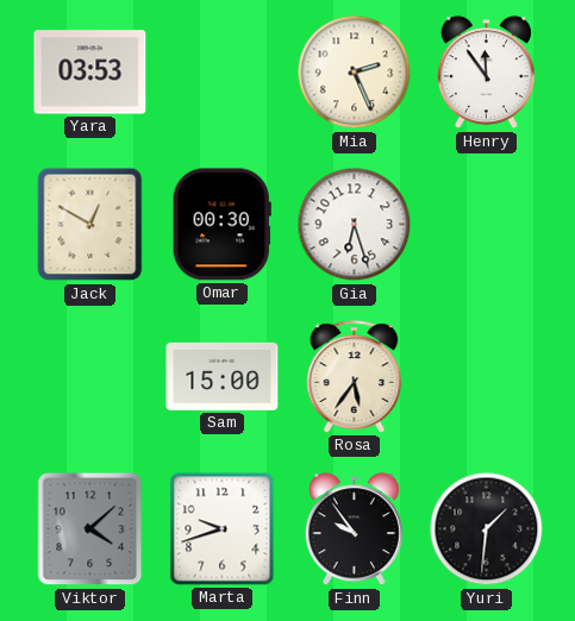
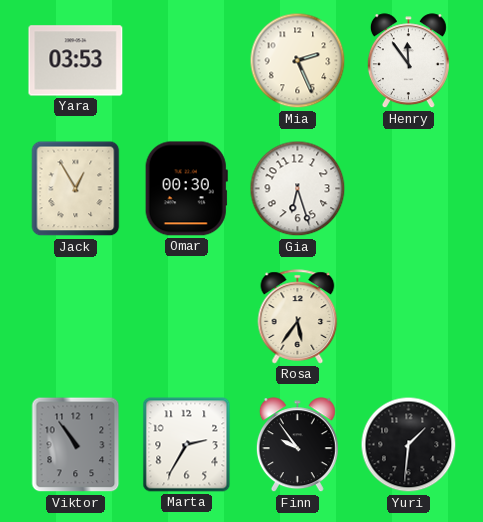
Jack: 12:50 -> 12:55
Sam: 15:00 -> none
Viktor: 4:08 -> 10:54
Marta: 9:42 -> 2:35
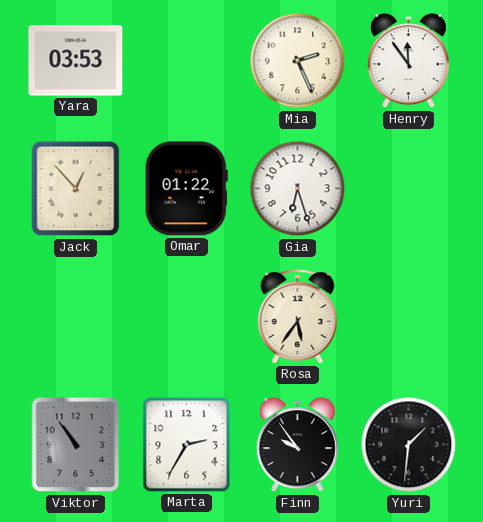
Jack: 12:55 -> 12:53
Omar: 00:30 -> 01:22
